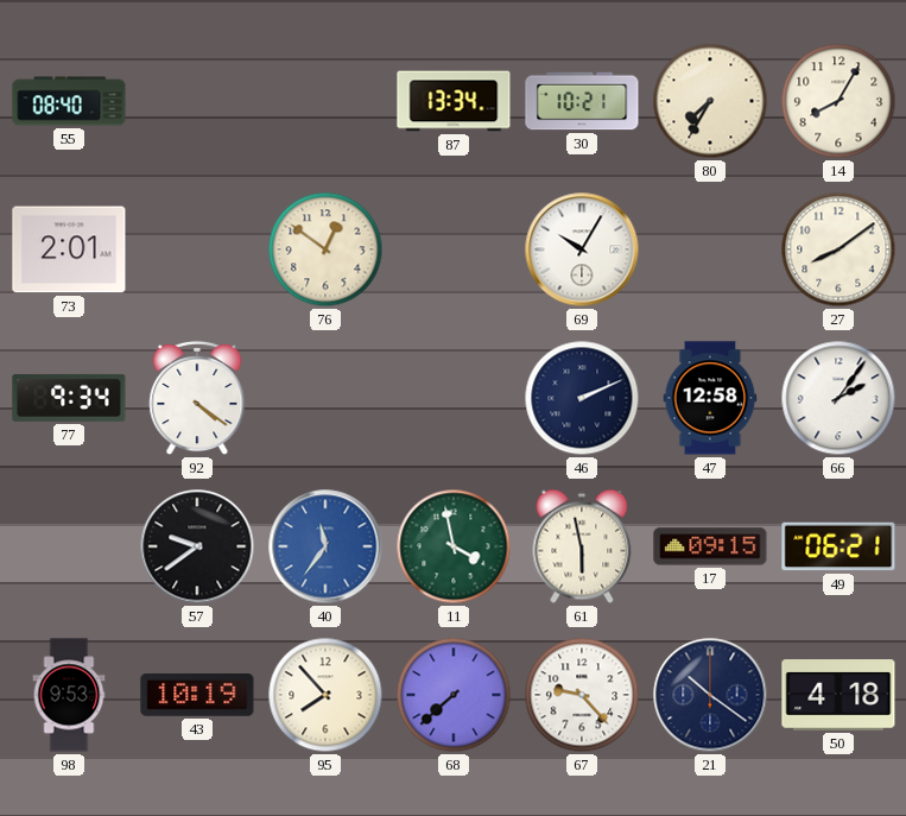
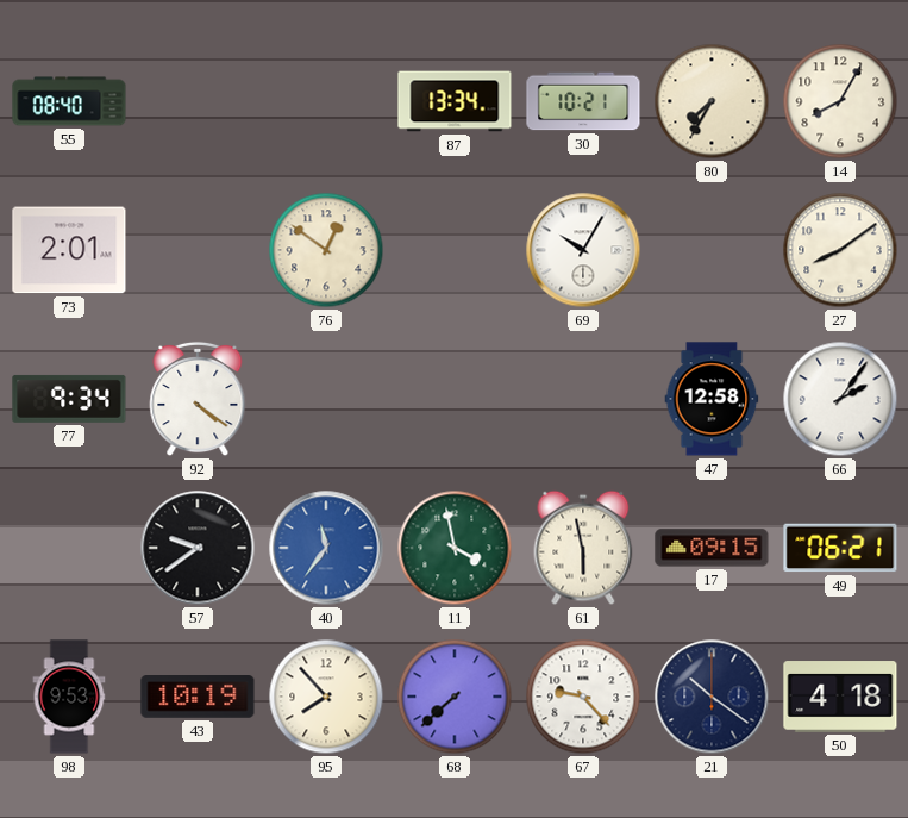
46: 2:11 -> none
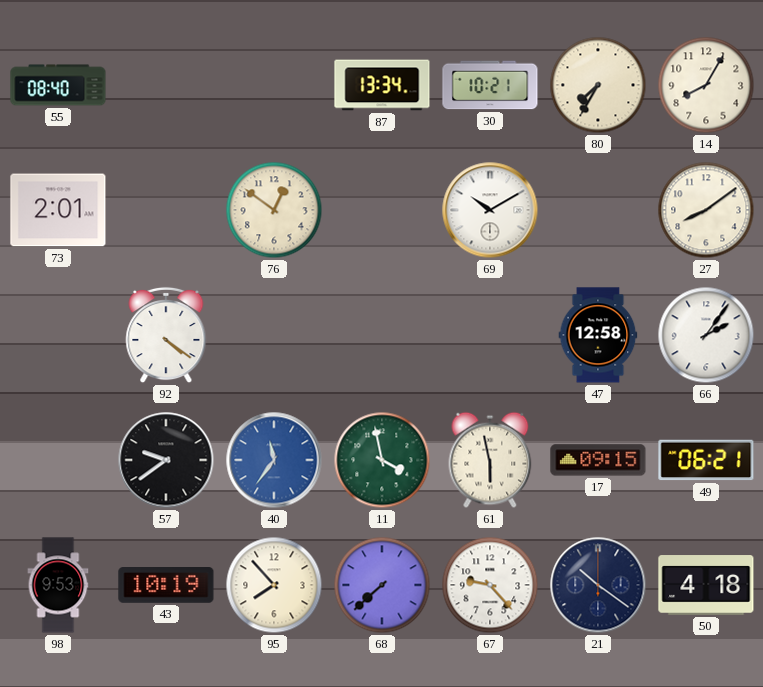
69: 10:05 -> 10:10
77: 9:34 -> none
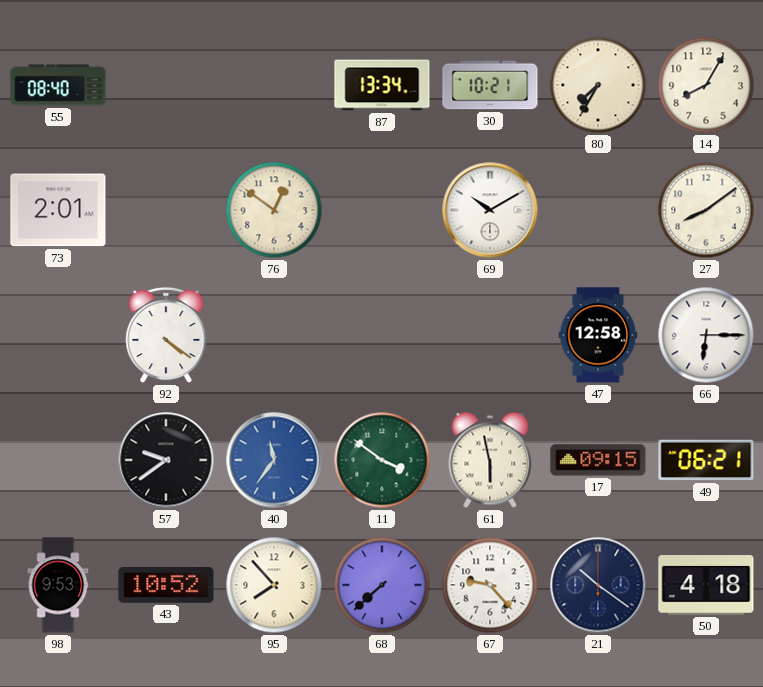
66: 2:06 -> 6:15
11: 3:58 -> 3:51
43: 10:19 -> 10:52
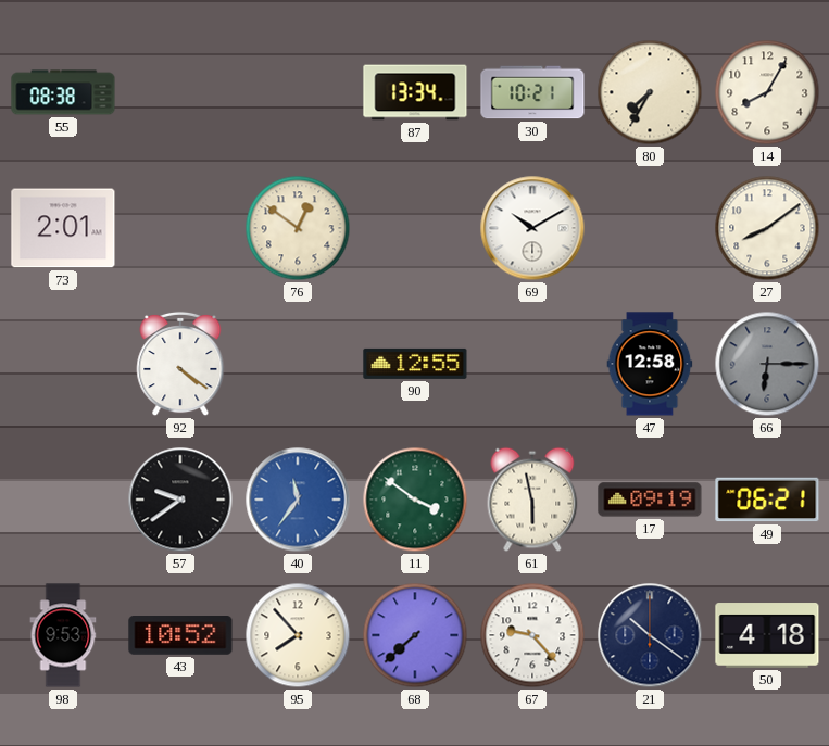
55: 08:40 -> 08:38
90: none -> 12:55
66 dial: white -> grey
17: 09:15 -> 09:19
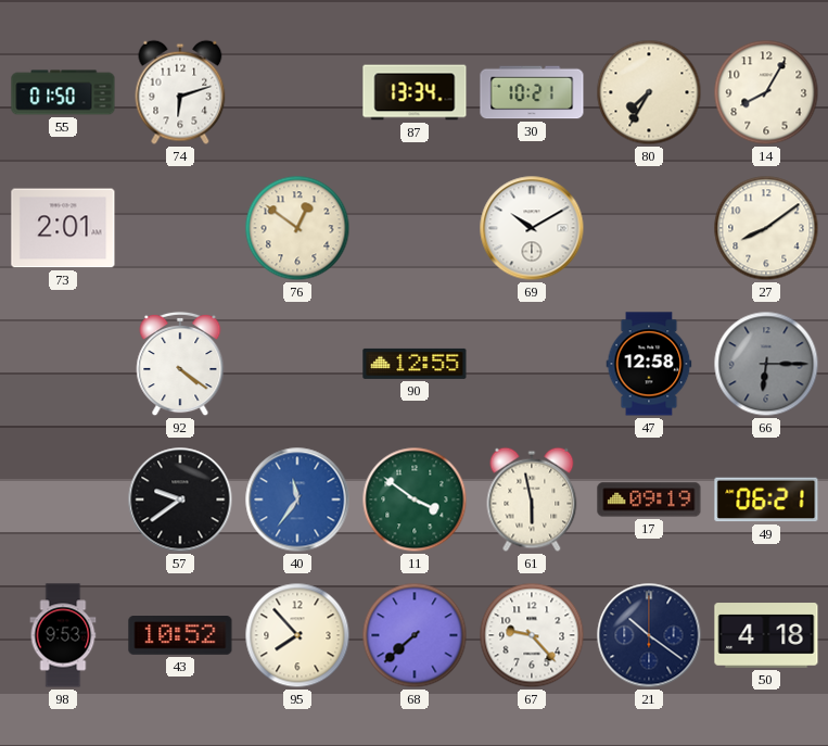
55: 08:38 -> 01:50
74: none -> 6:12
